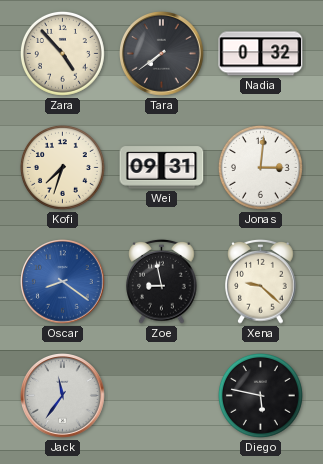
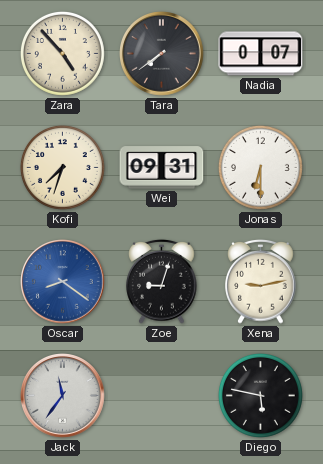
Nadia: 0:32 -> 0:07
Jonas: 3:01 -> 6:30
Zoe: 8:58 -> 9:03
Xena: 9:22 -> 9:13
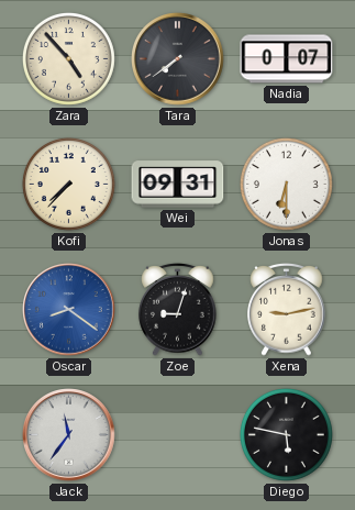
Kofi: 7:33 -> 7:37
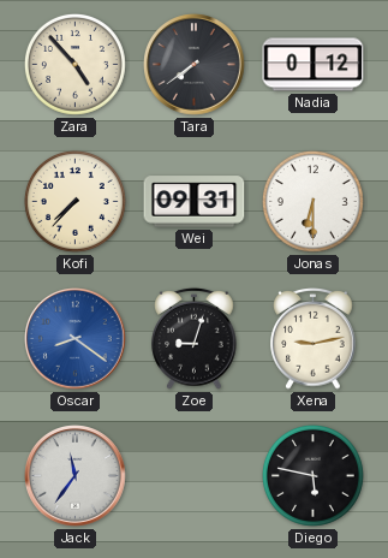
Nadia: 0:07 -> 0:12
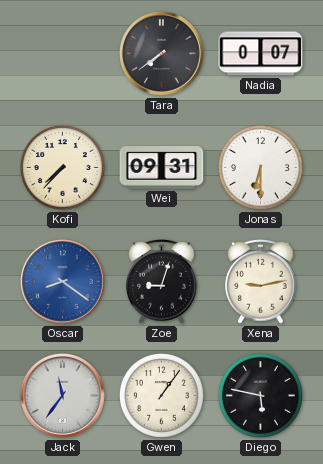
Zara: 4:53 -> none
Nadia: 0:12 -> 0:07
Gwen: none -> 1:06
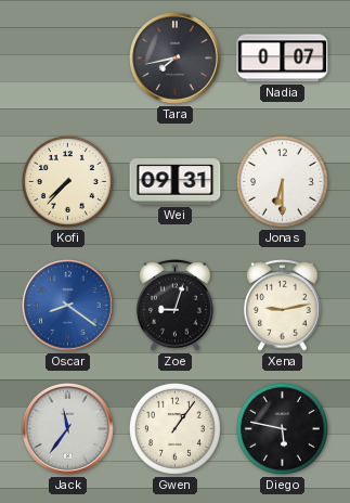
Tara: 7:39 -> 7:43
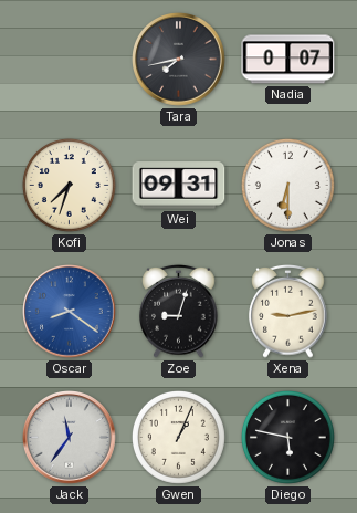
Kofi: 7:37 -> 7:33
Gwen: 1:06 -> 1:04
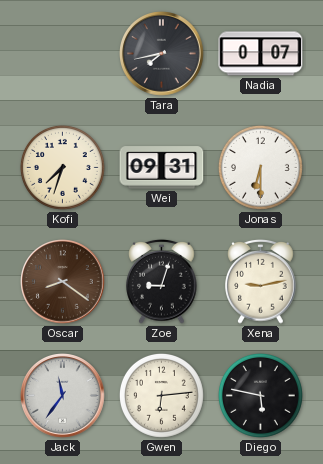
Oscar dial: blue -> brown
Gwen: 1:04 -> 6:14
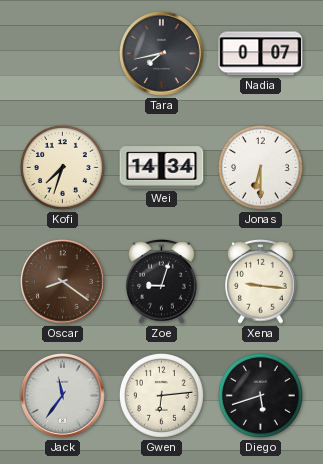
Wei: 09:31 -> 14:34
Xena: 9:13 -> 9:16
Diego: 5:47 -> 5:42
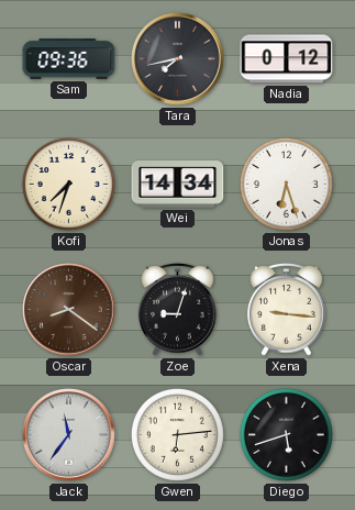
Sam: none -> 09:36
Nadia: 0:07 -> 0:12
Jonas: 6:30 -> 6:27
